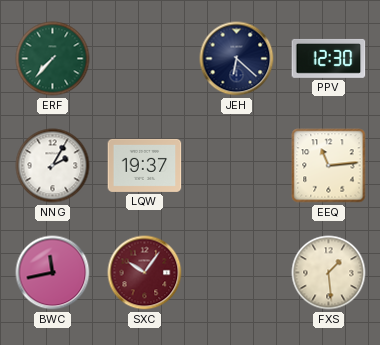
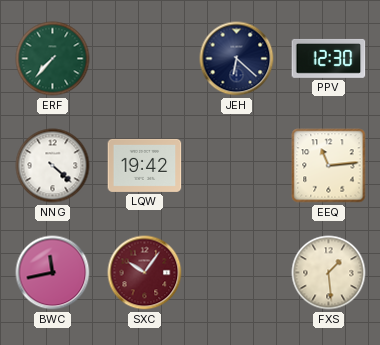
NNG: 2:05 -> 4:22
LQW: 19:37 -> 19:42
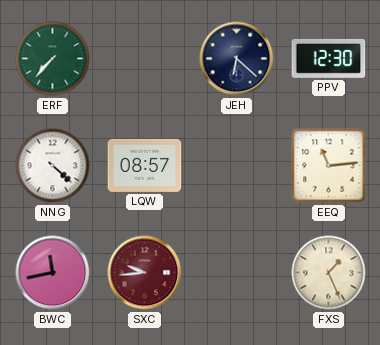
LQW: 19:42 -> 08:57
SXC: 10:06 -> 9:44
FXS: 1:29 -> 1:26
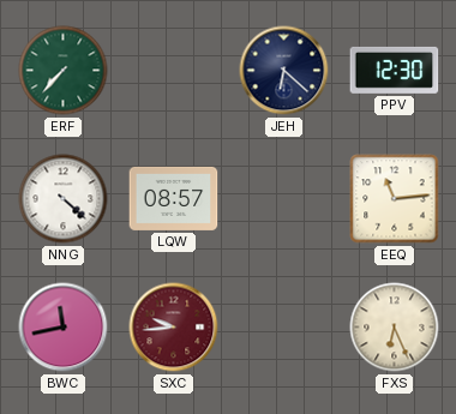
FXS: 1:26 -> 6:26
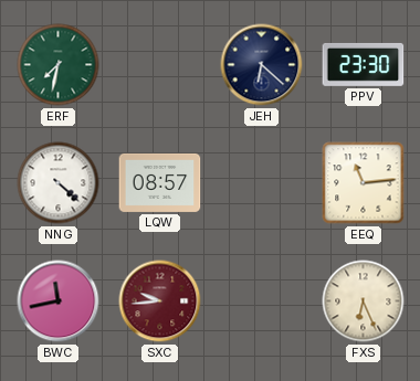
ERF: 7:37 -> 7:32
PPV: 12:30 -> 23:30
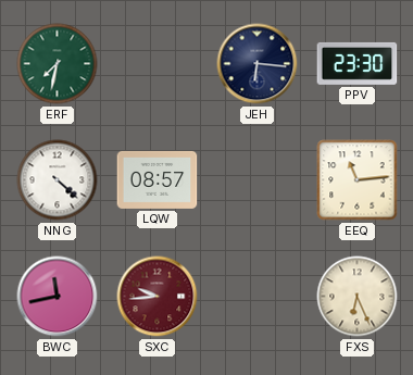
JEH: 6:22 -> 6:16
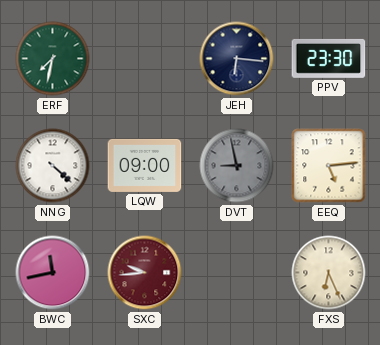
LQW: 08:57 -> 09:00
DVT: none -> 8:58
EEQ: 11:14 -> 5:14
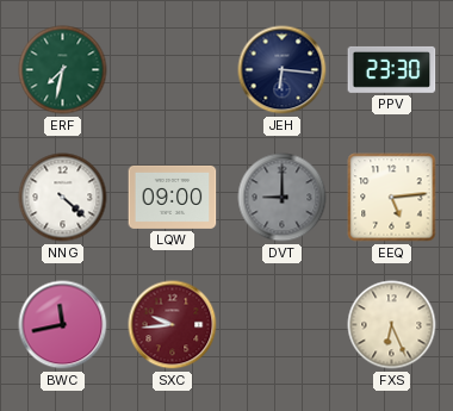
DVT: 8:58 -> 9:00
